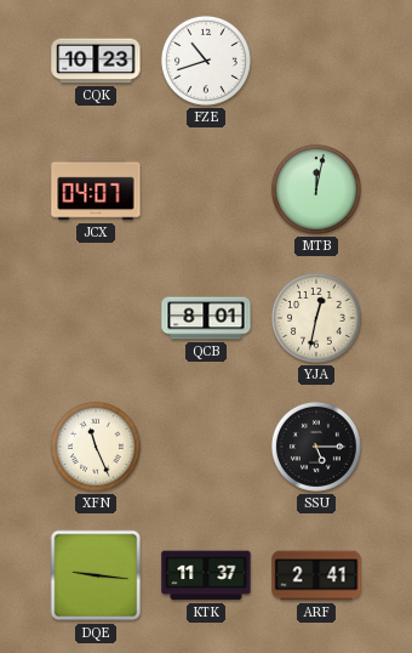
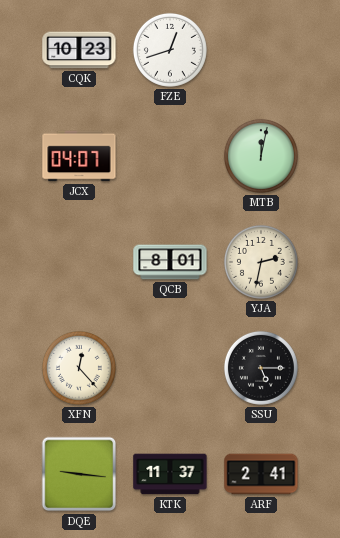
FZE: 10:42 -> 12:42
YJA: 12:32 -> 2:32
XFN: 11:26 -> 12:23
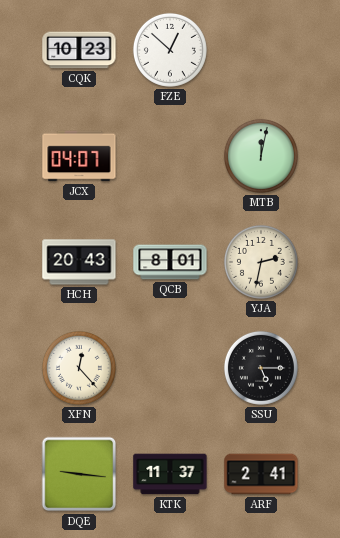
FZE: 12:42 -> 12:52
HCH: none -> 20:43
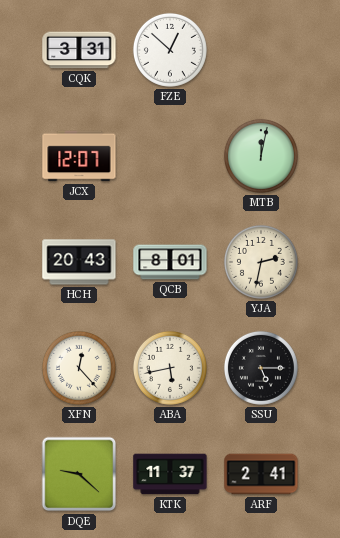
CQK: 10:23 -> 3:31
JCX: 04:07 -> 12:07
ABA: none -> 5:43
DQE: 9:16 -> 9:22
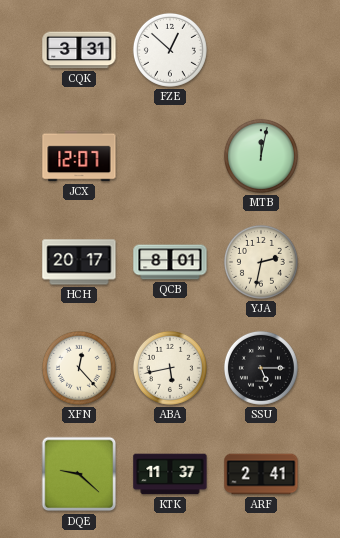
HCH: 20:43 -> 20:17
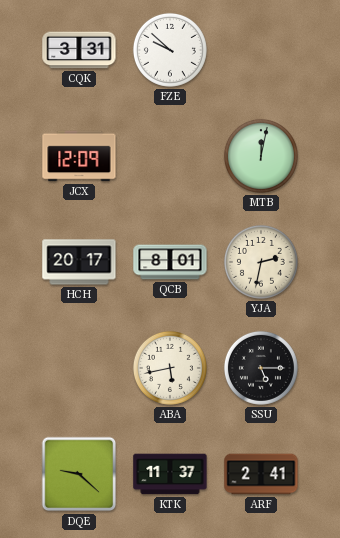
FZE: 12:52 -> 9:52
JCX: 12:07 -> 12:09
XFN: 12:23 -> none
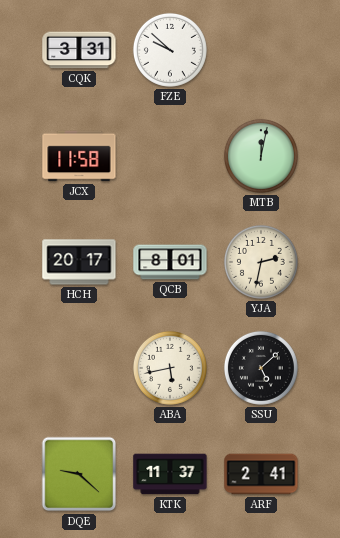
JCX: 12:09 -> 11:58
SSU: 5:15 -> 5:08
